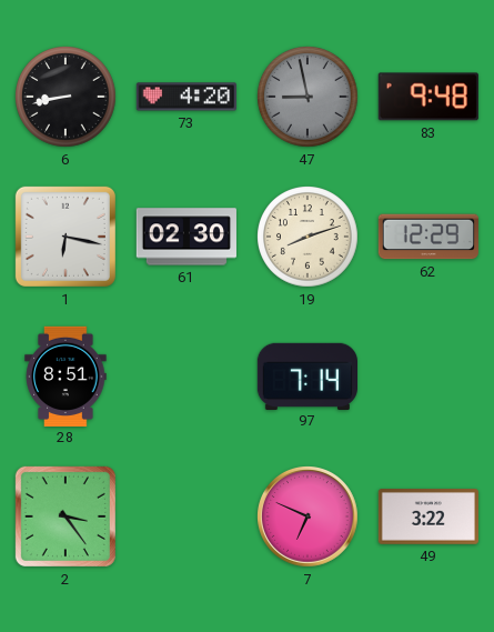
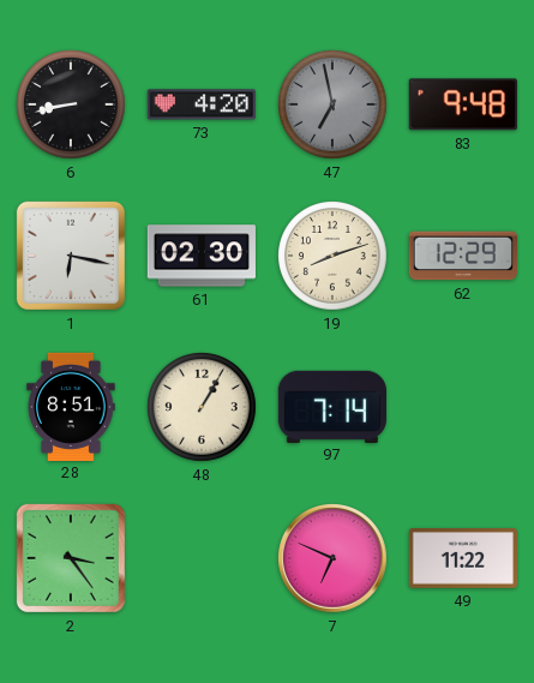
47: 8:58 -> 6:58
48: none -> 1:05
49: 3:22 -> 11:22
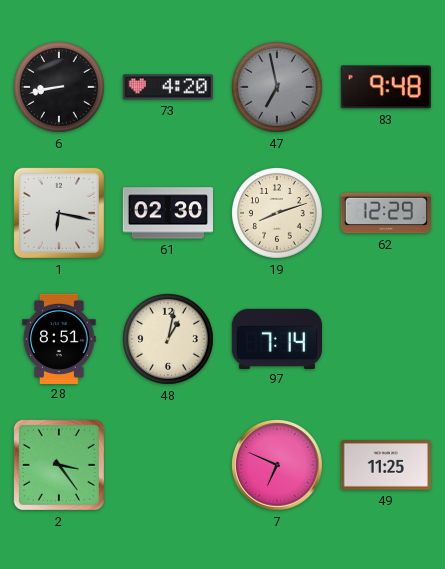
48: 1:05 -> 1:02
49: 11:22 -> 11:25
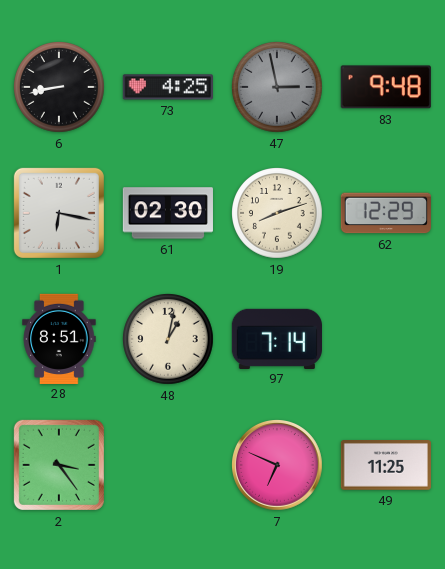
73: 4:20 -> 4:25
47: 6:58 -> 2:58
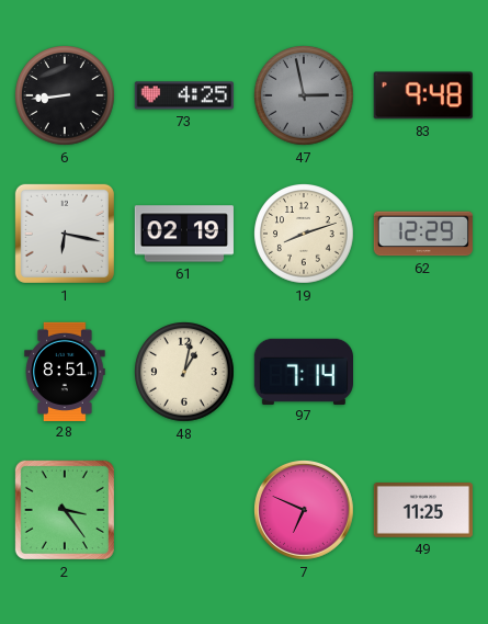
6: 8:43 -> 8:44
61: 02:30 -> 02:19
